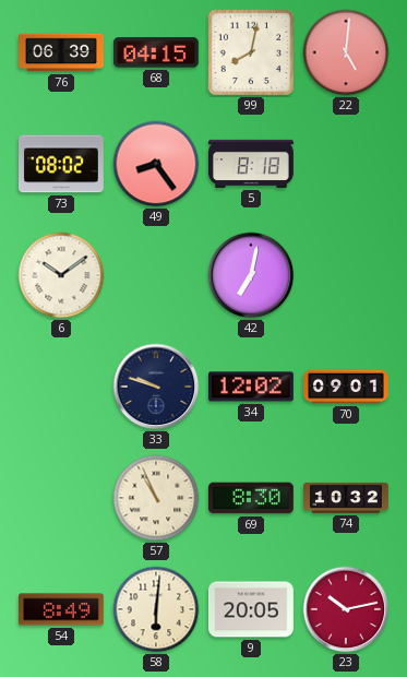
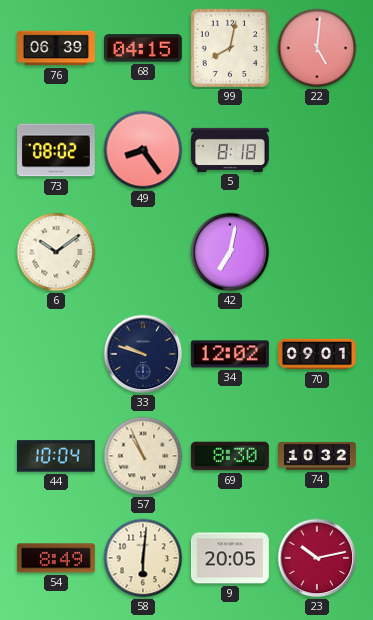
44: none -> 10:04
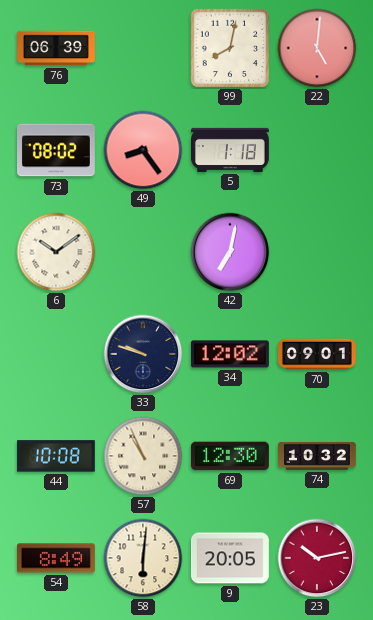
68: 04:15 -> none
5: 8:18 -> 1:18
44: 10:04 -> 10:08
69: 8:30 -> 12:30
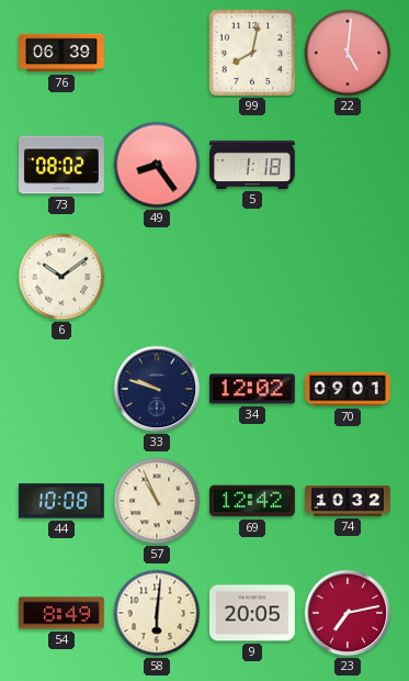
42: 7:02 -> none
69: 12:30 -> 12:42
23: 10:13 -> 7:13
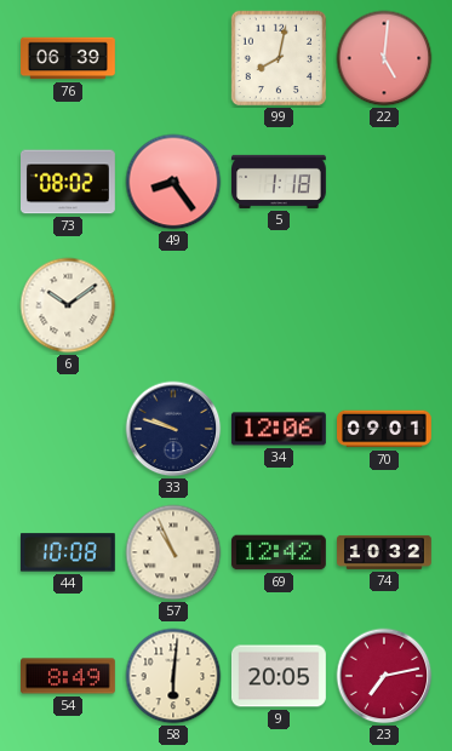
34: 12:02 -> 12:06
